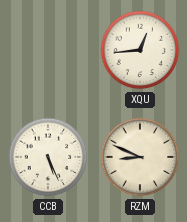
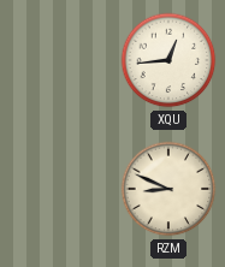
CCB: 5:26 -> none
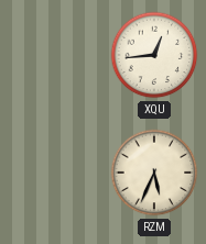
RZM: 8:49 -> 5:34
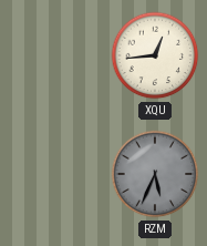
RZM dial: cream -> grey
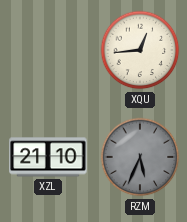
XZL: none -> 21:10
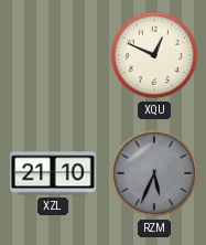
XQU: 12:44 -> 12:49
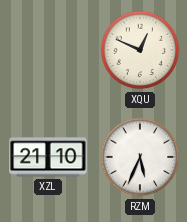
RZM dial: grey -> white
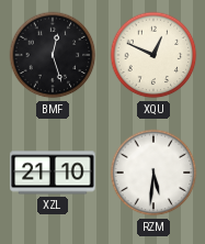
BMF: none -> 12:27
RZM: 5:34 -> 5:31
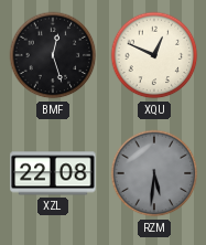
XZL: 21:10 -> 22:08
RZM dial: white -> grey
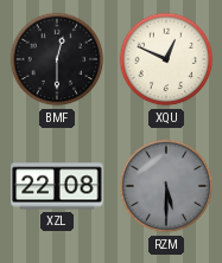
BMF: 12:27 -> 12:30
RZM: 5:31 -> 5:30
